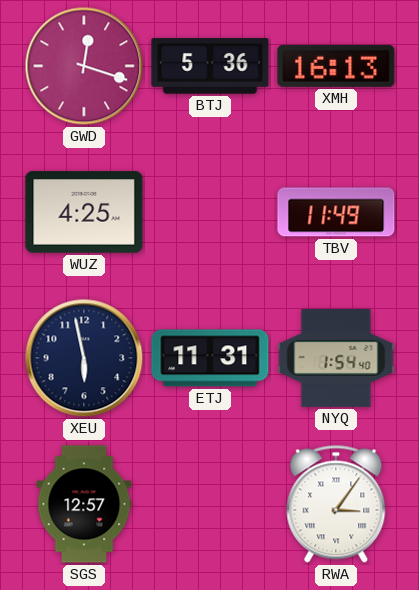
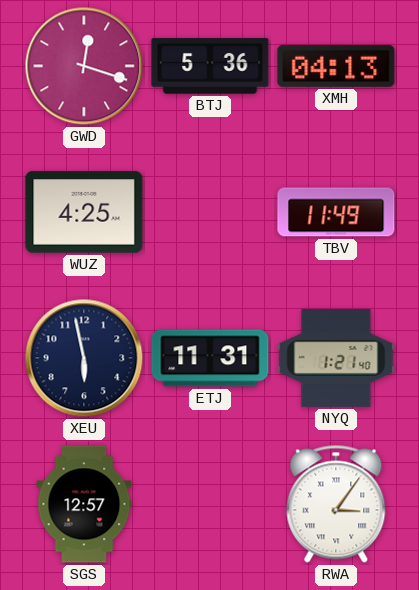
XMH: 16:13 -> 04:13
NYQ: 1:54 -> 1:21
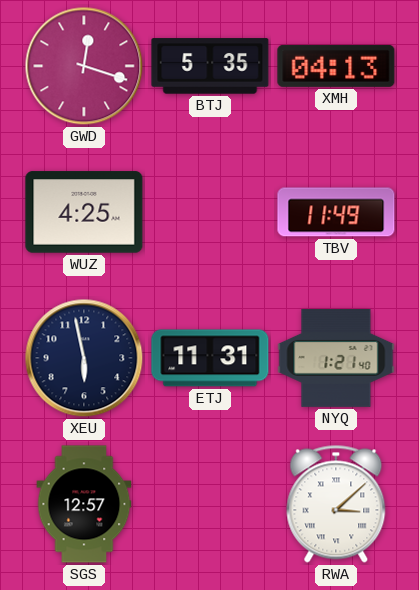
BTJ: 5:36 -> 5:35
RWA: 3:06 -> 3:08
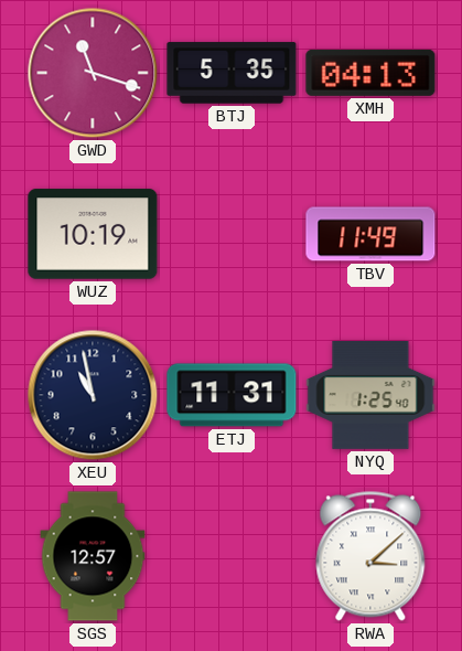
GWD: 12:18 -> 11:18
WUZ: 4:25 -> 10:19
XEU: 5:58 -> 10:58
NYQ: 1:21 -> 1:25
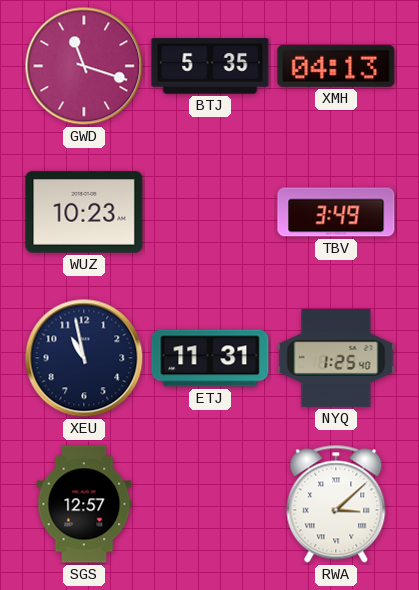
WUZ: 10:19 -> 10:23
TBV: 11:49 -> 3:49
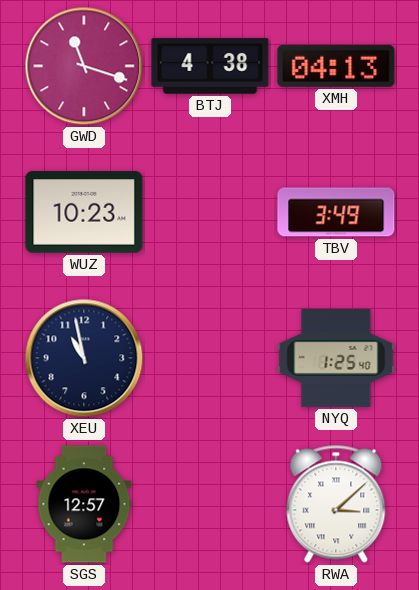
BTJ: 5:35 -> 4:38
ETJ: 11:31 -> none
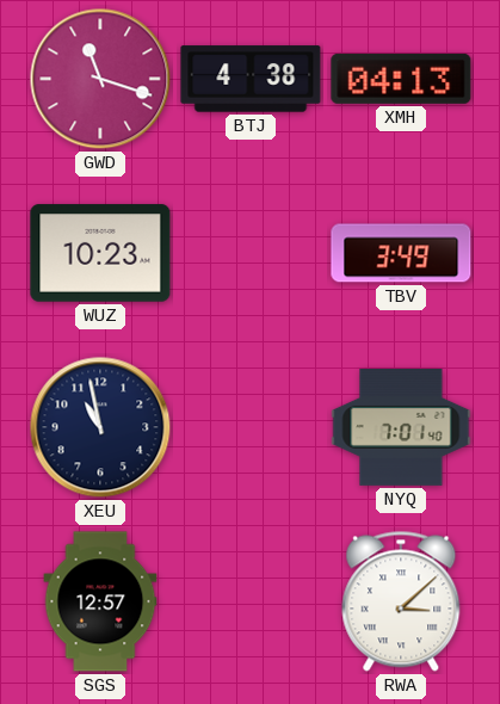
NYQ: 1:25 -> 7:01
